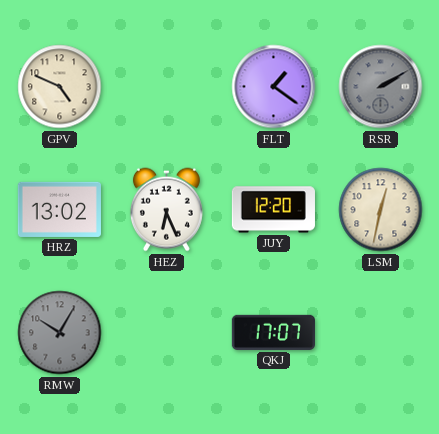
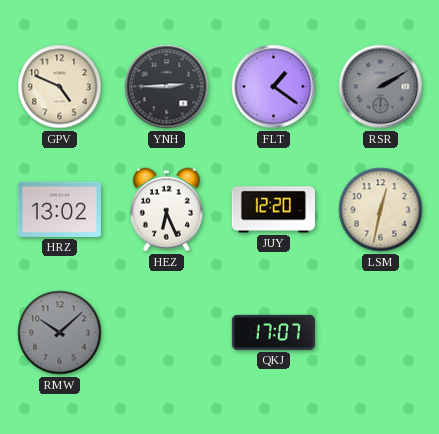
YNH: none -> 2:45
RMW: 10:05 -> 10:08
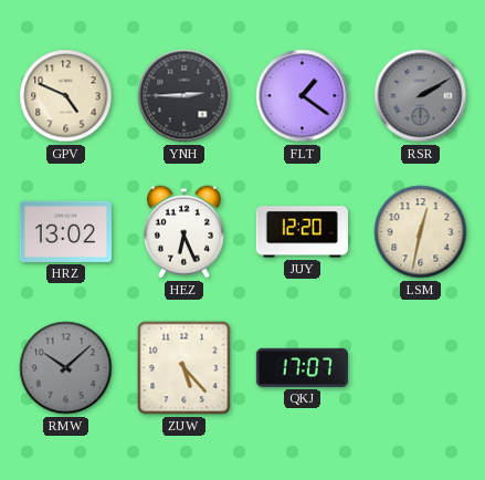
ZUW: none -> 5:23
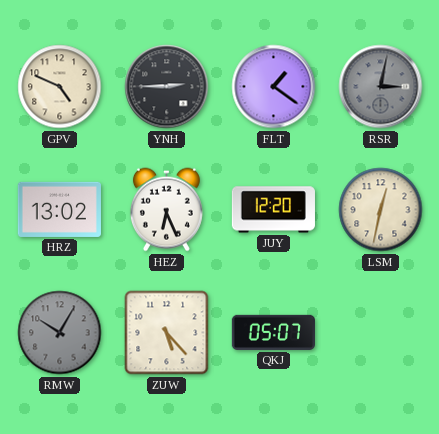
RSR: 2:10 -> 3:02
RMW: 10:08 -> 10:05
QKJ: 17:07 -> 05:07
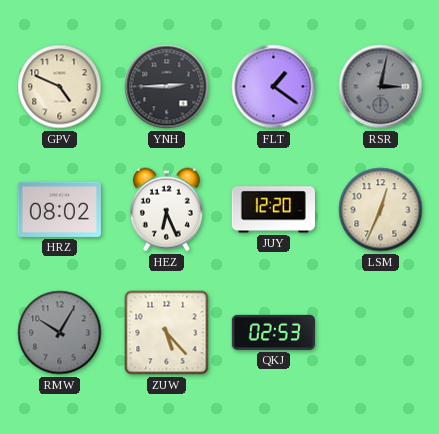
HRZ: 13:02 -> 08:02
LSM: 12:32 -> 12:34
QKJ: 05:07 -> 02:53
